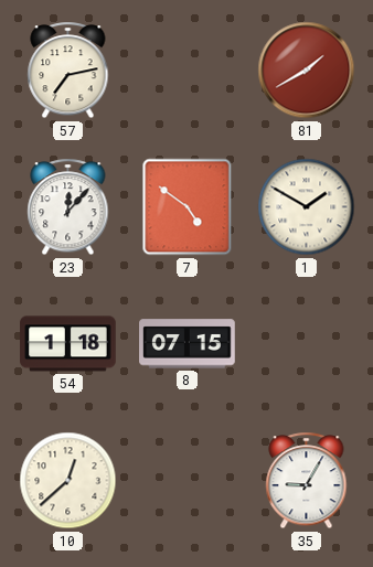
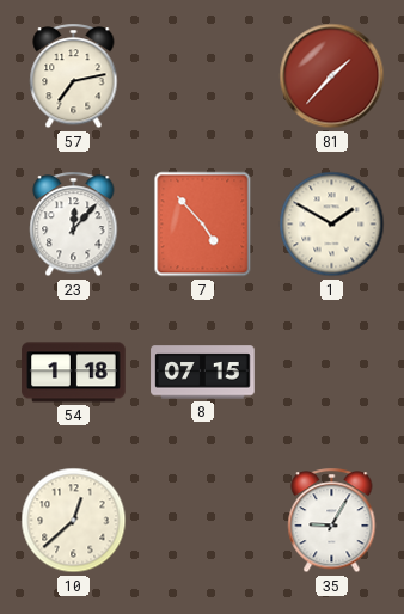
81: 1:40 -> 1:37
7: 4:51 -> 4:53
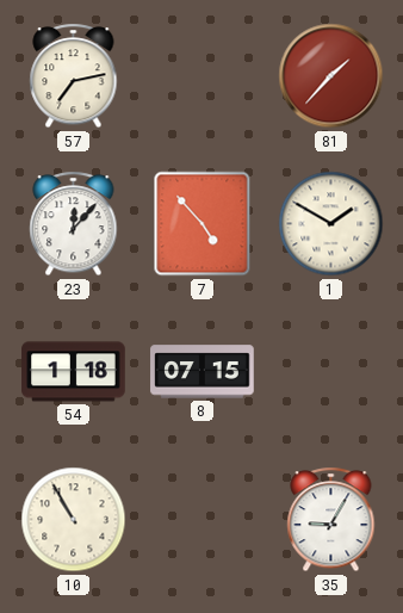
10: 12:38 -> 10:55
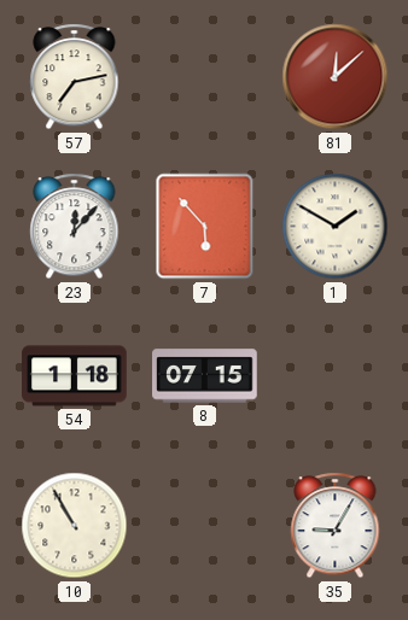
81: 1:37 -> 12:08
7: 4:53 -> 5:53
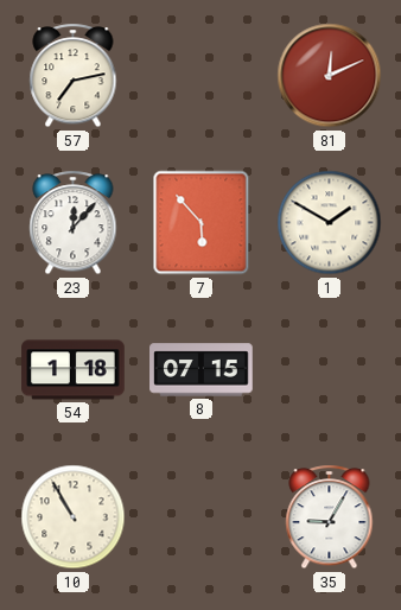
81: 12:08 -> 12:11
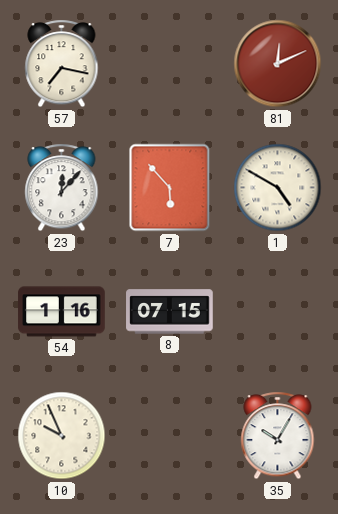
57: 7:13 -> 7:17
1: 1:50 -> 4:50
54: 1:18 -> 1:16
10: 10:55 -> 9:56
35: 9:05 -> 10:05
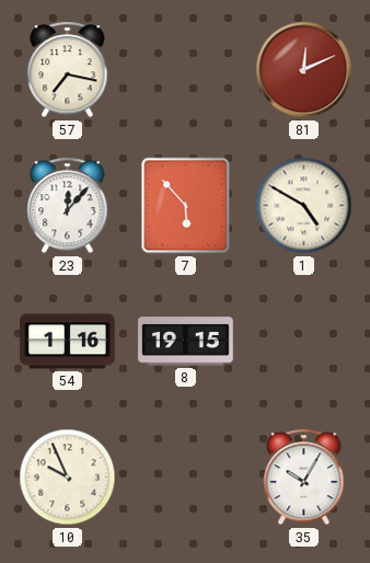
8: 07:15 -> 19:15
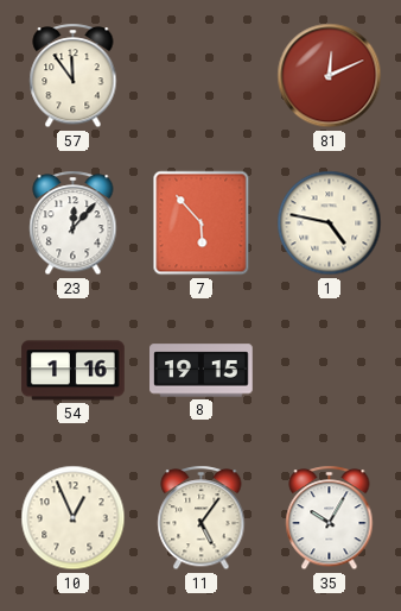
57: 7:17 -> 11:54
1: 4:50 -> 4:47
10: 9:56 -> 12:56
11: none -> 5:06
